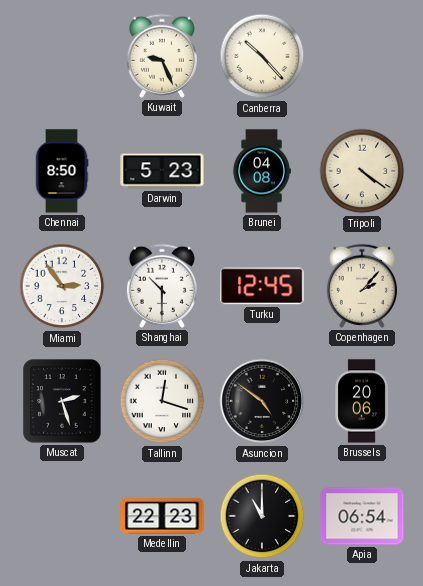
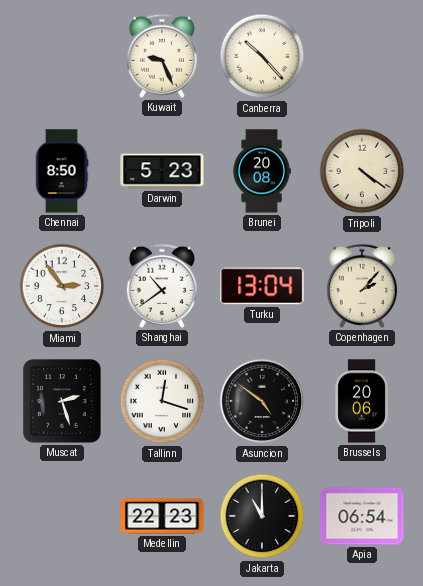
Brunei: 04:08 -> 20:08
Shanghai: 10:30 -> 10:39
Turku: 12:45 -> 13:04
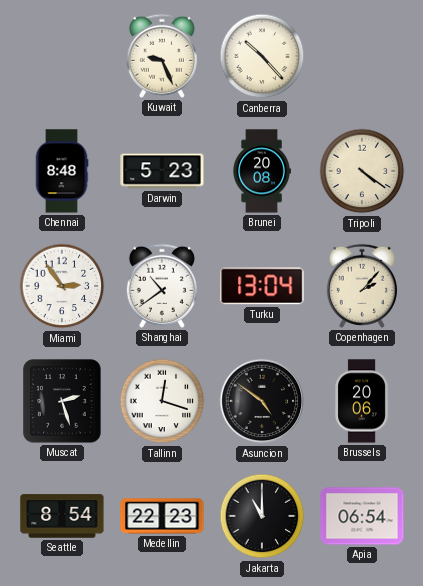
Chennai: 8:50 -> 8:48
Seattle: none -> 8:54
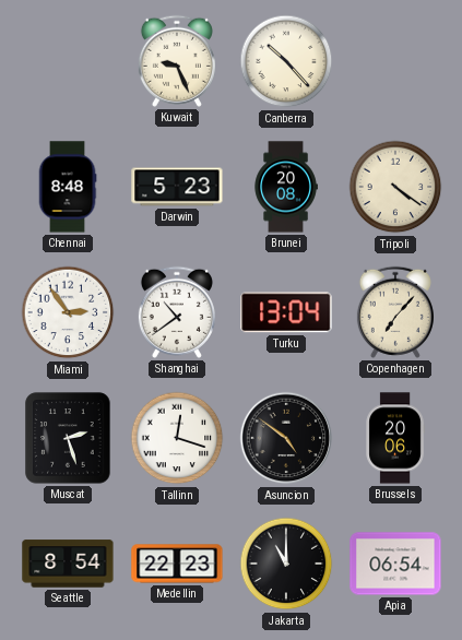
Copenhagen: 2:07 -> 7:07
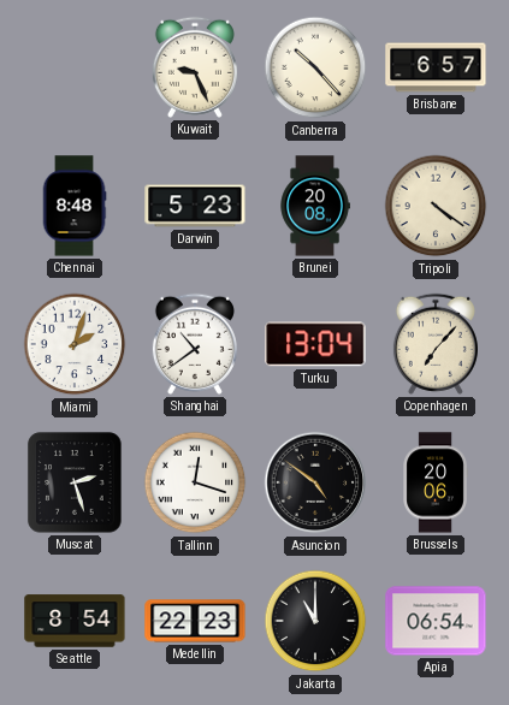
Brisbane: none -> 6:57
Miami: 2:54 -> 2:03
